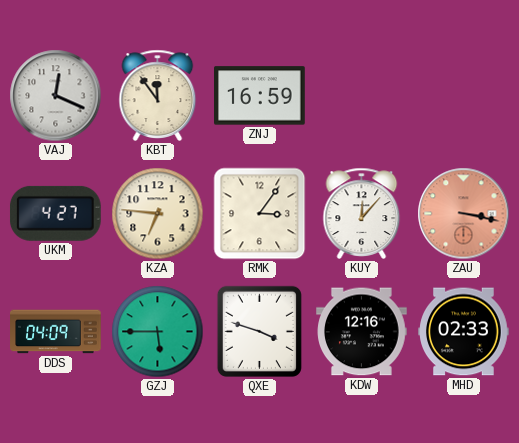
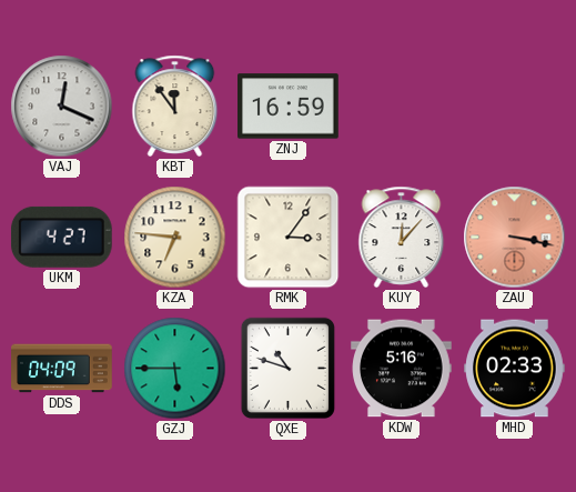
QXE: 3:48 -> 10:48
KDW: 12:16 -> 5:16
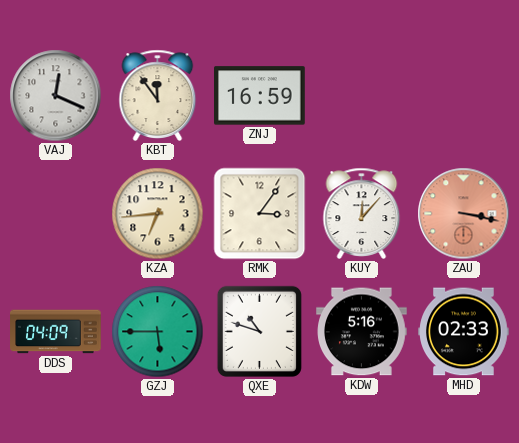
UKM: 4:27 -> none
KZA: 6:46 -> 6:44
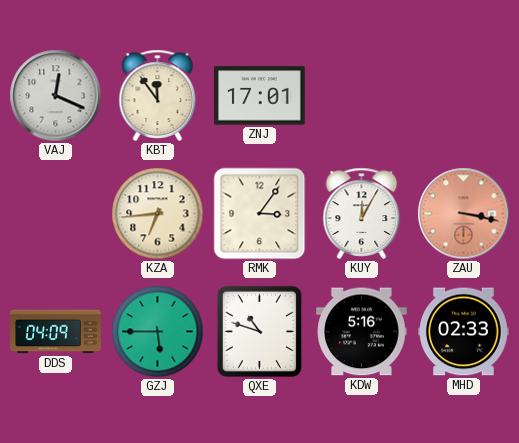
ZNJ: 16:59 -> 17:01
KUY: 12:07 -> 12:05
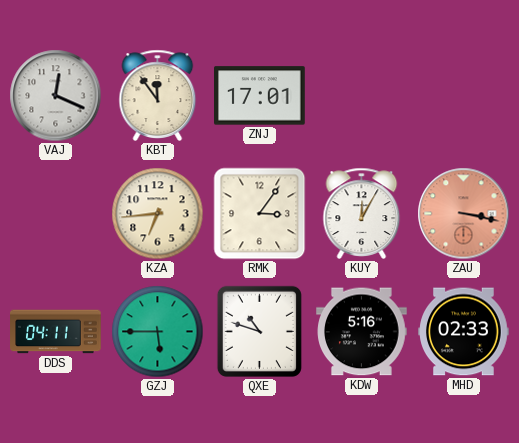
DDS: 04:09 -> 04:11
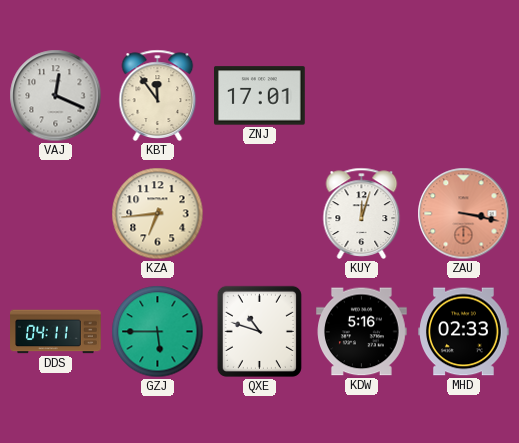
RMK: 3:06 -> none
KUY: 12:05 -> 12:03
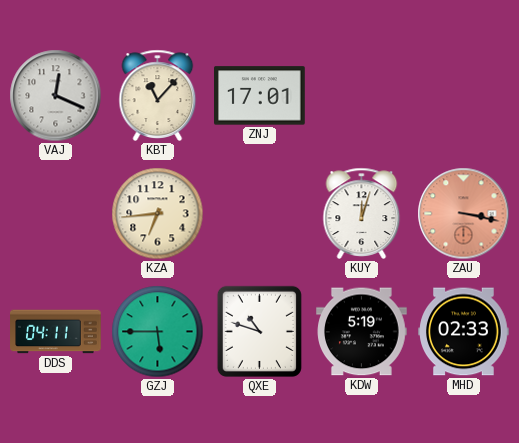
KBT: 11:54 -> 11:07
KDW: 5:16 -> 5:19
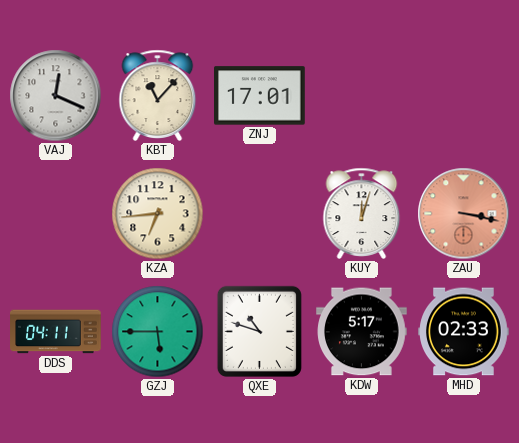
KDW: 5:19 -> 5:17
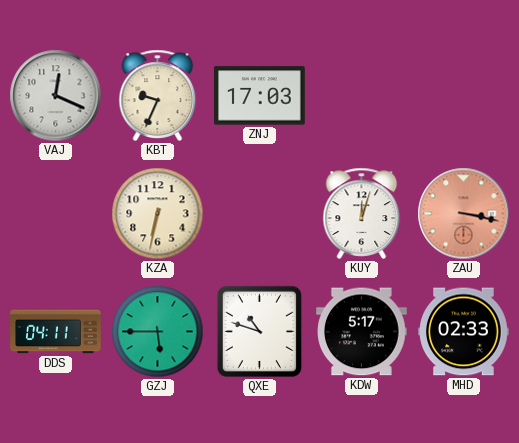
KBT: 11:07 -> 9:34
ZNJ: 17:01 -> 17:03
KZA: 6:44 -> 6:32
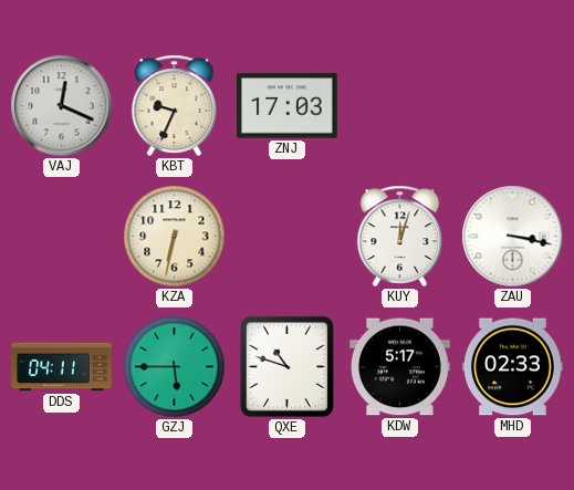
ZAU dial: salmon -> white
